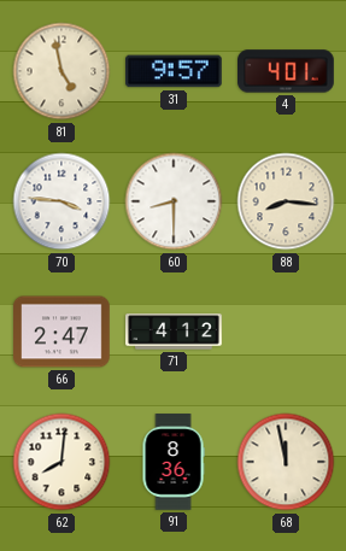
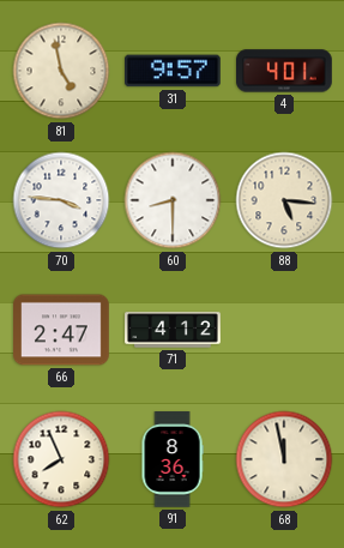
88: 8:16 -> 5:16
62: 8:01 -> 7:56
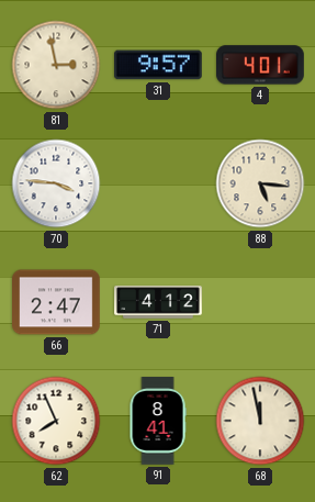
81: 4:58 -> 2:58
60: 8:30 -> none
91: 8:36 -> 8:41
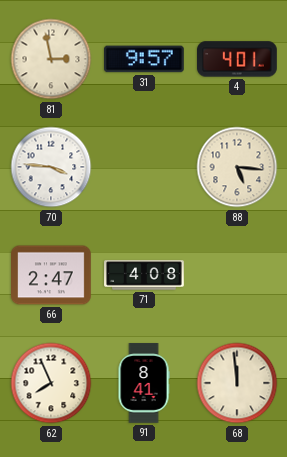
71: 4:12 -> 4:08
68: 11:58 -> 11:59
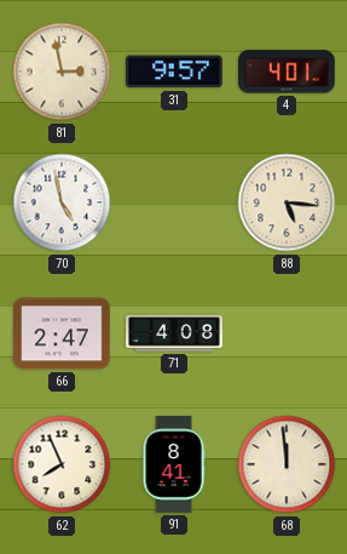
70: 3:46 -> 4:58
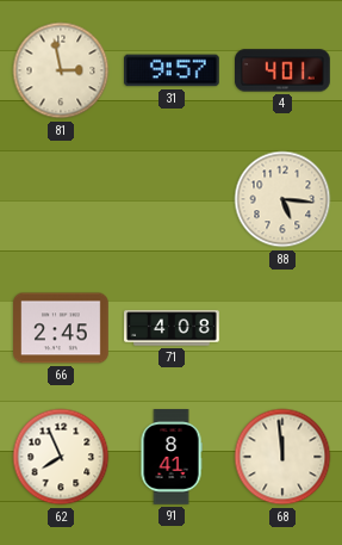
70: 4:58 -> none
66: 2:47 -> 2:45
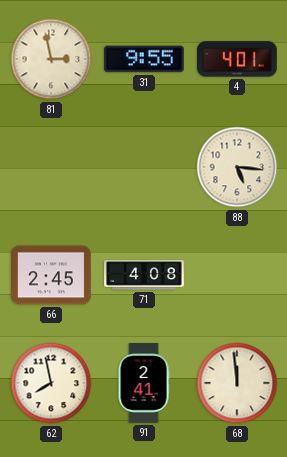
31: 9:57 -> 9:55
62: 7:56 -> 7:58
91: 8:41 -> 2:41
